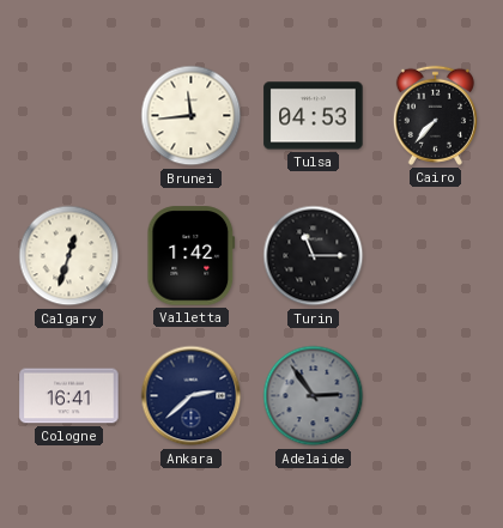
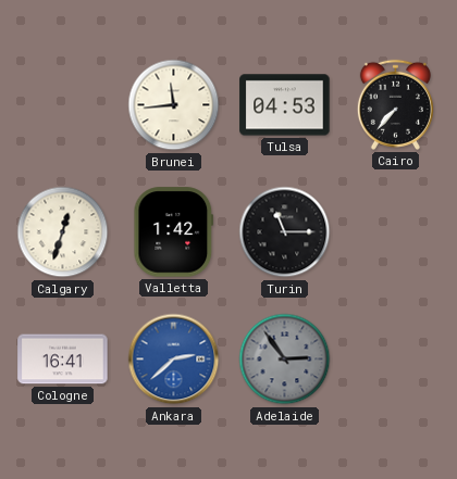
Ankara dial: navy -> blue
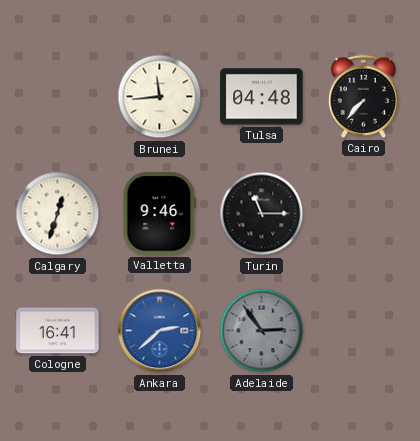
Tulsa: 04:53 -> 04:48
Valletta: 1:42 -> 9:46
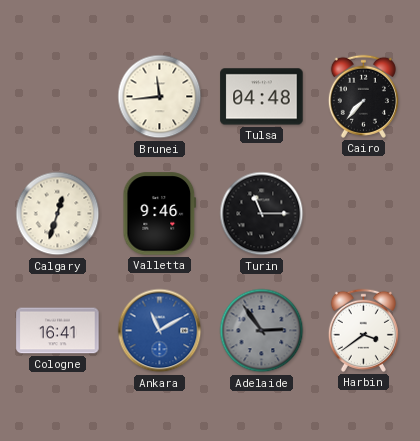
Ankara: 2:38 -> 11:10
Harbin: none -> 3:39
